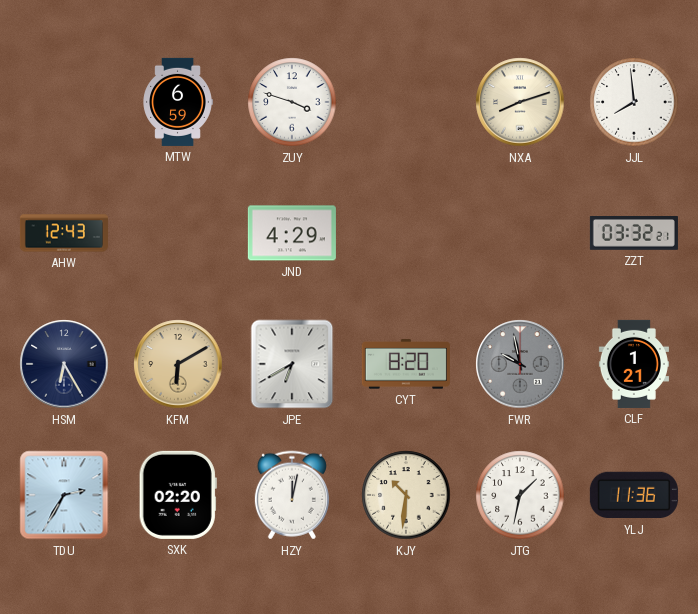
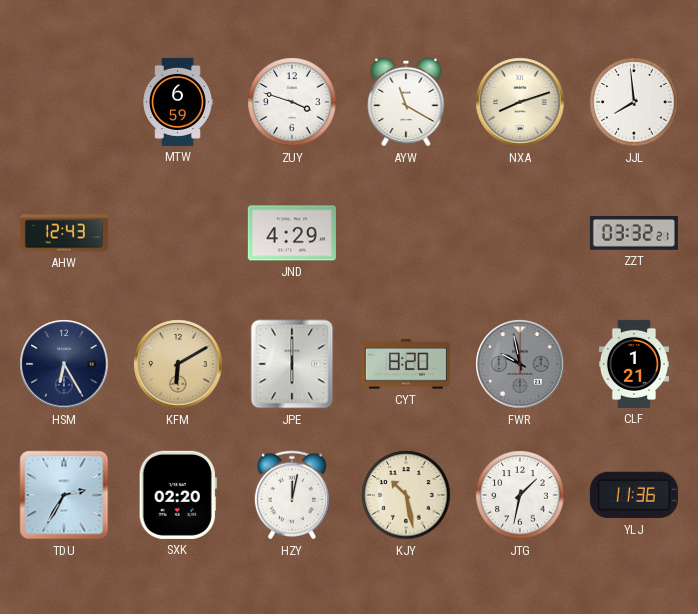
AYW: none -> 11:20
JPE: 6:40 -> 6:00
KJY: 10:31 -> 10:28
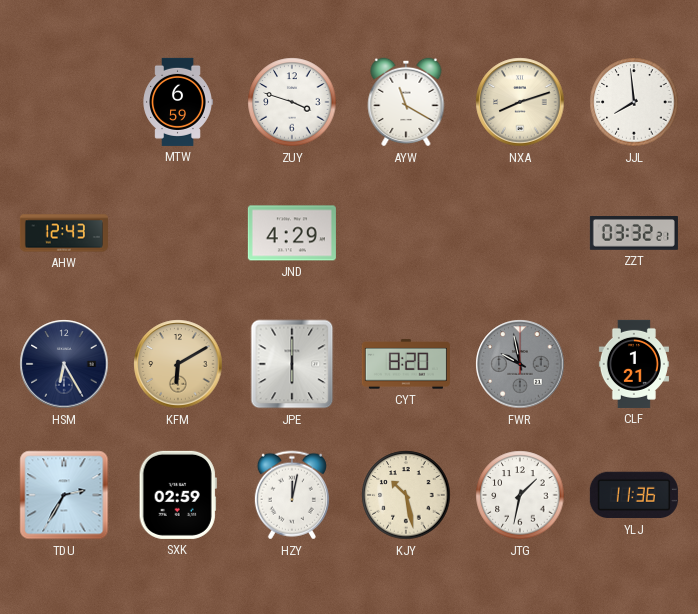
SXK: 02:20 -> 02:59
